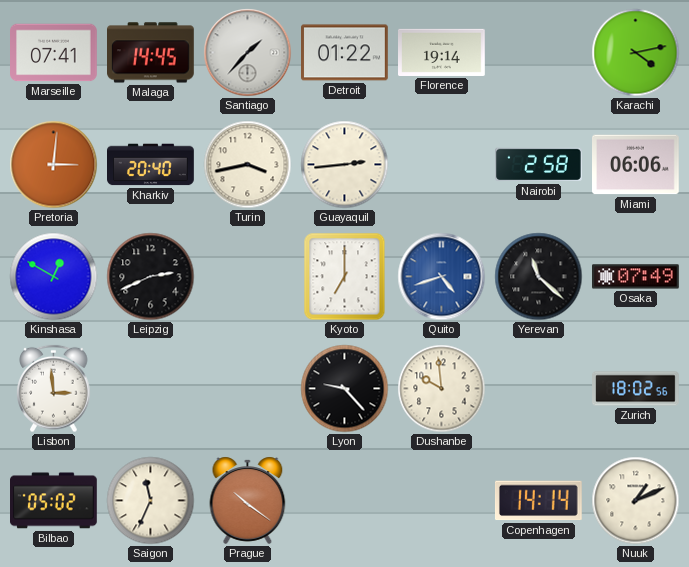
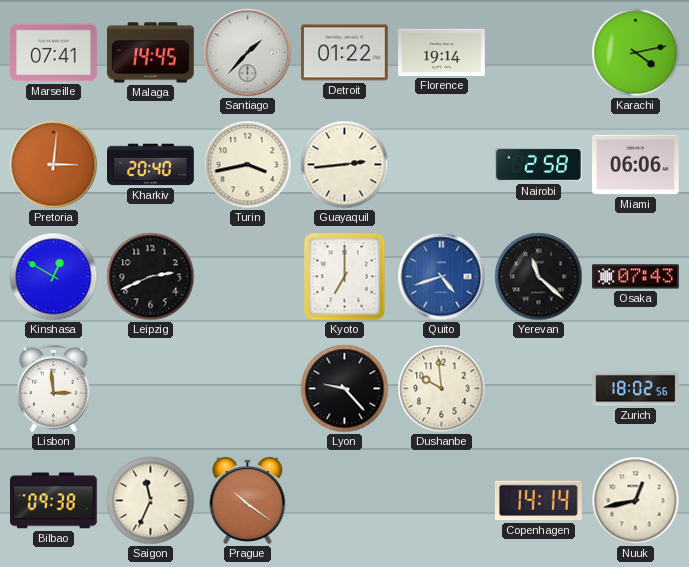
Osaka: 07:49 -> 07:43
Bilbao: 05:02 -> 09:38
Nuuk: 1:11 -> 12:43
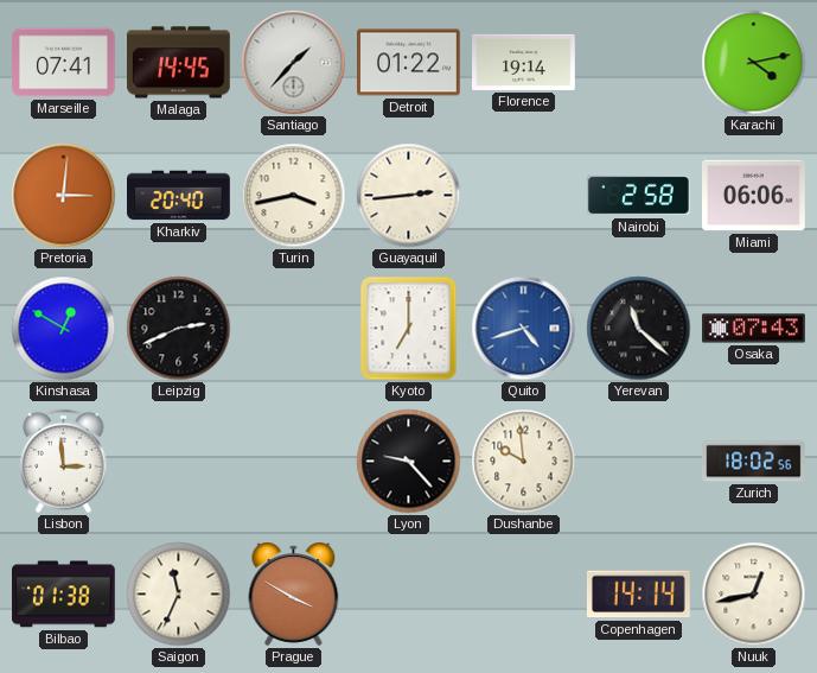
Bilbao: 09:38 -> 01:38
Prague: 10:21 -> 3:50
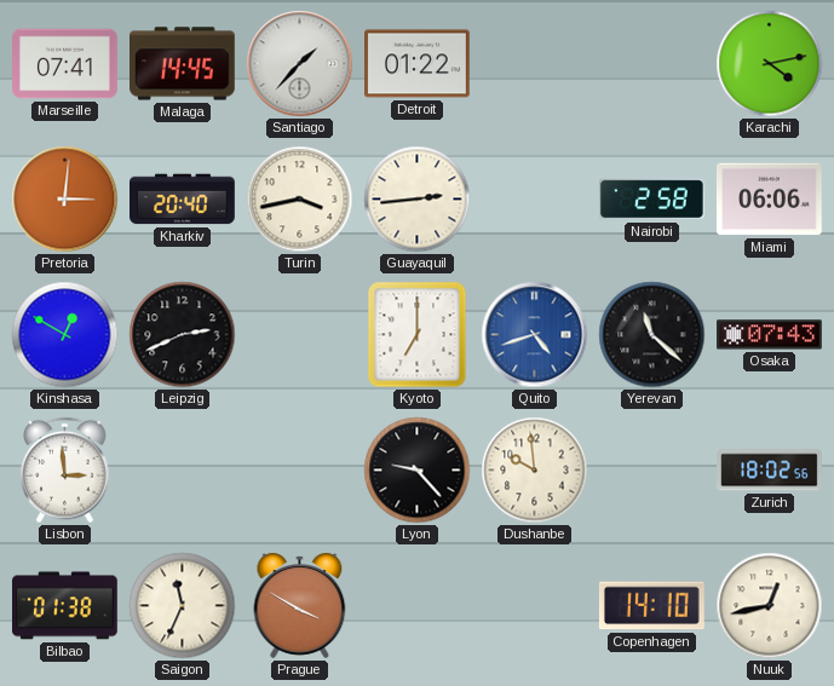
Florence: 19:14 -> none
Copenhagen: 14:14 -> 14:10
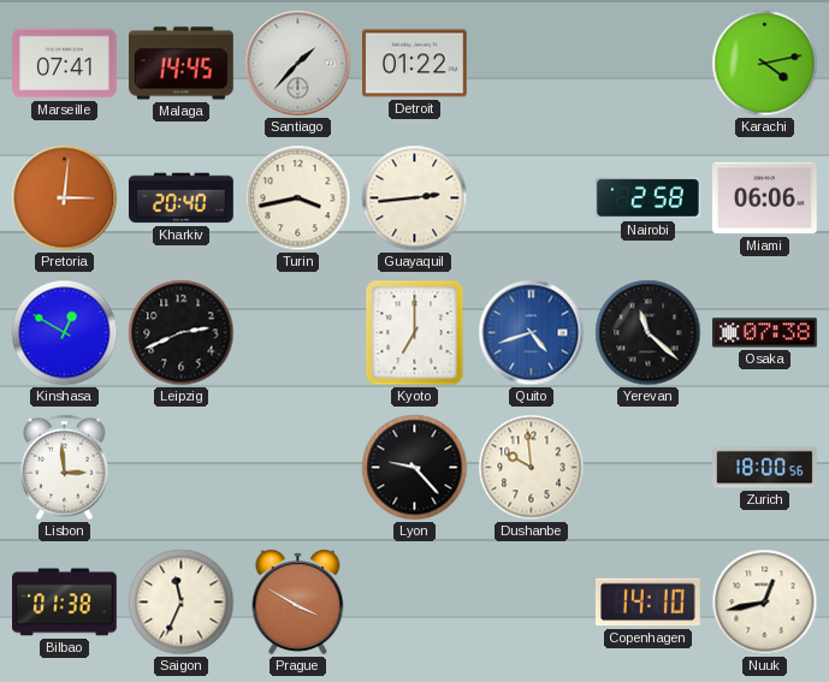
Osaka: 07:43 -> 07:38
Zurich: 18:02 -> 18:00
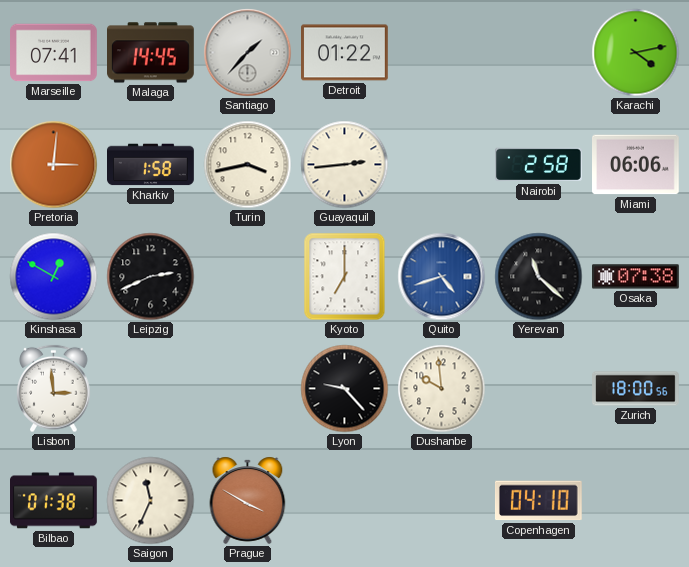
Kharkiv: 20:40 -> 1:58
Copenhagen: 14:10 -> 04:10
Nuuk: 12:43 -> none
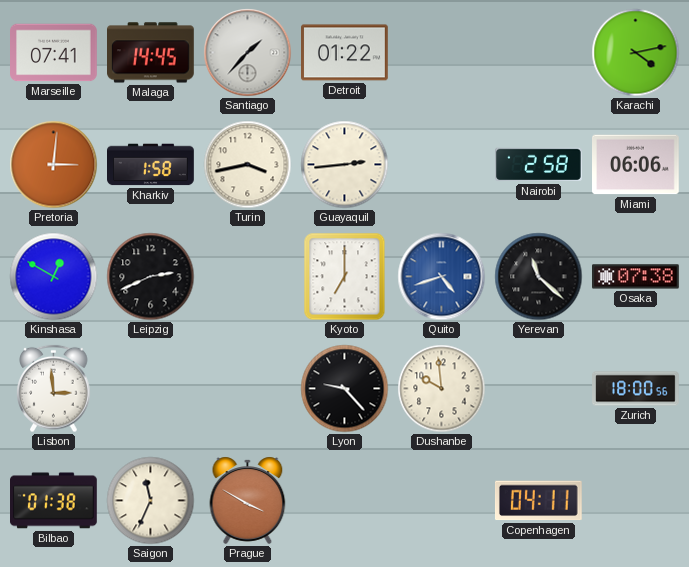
Copenhagen: 04:10 -> 04:11
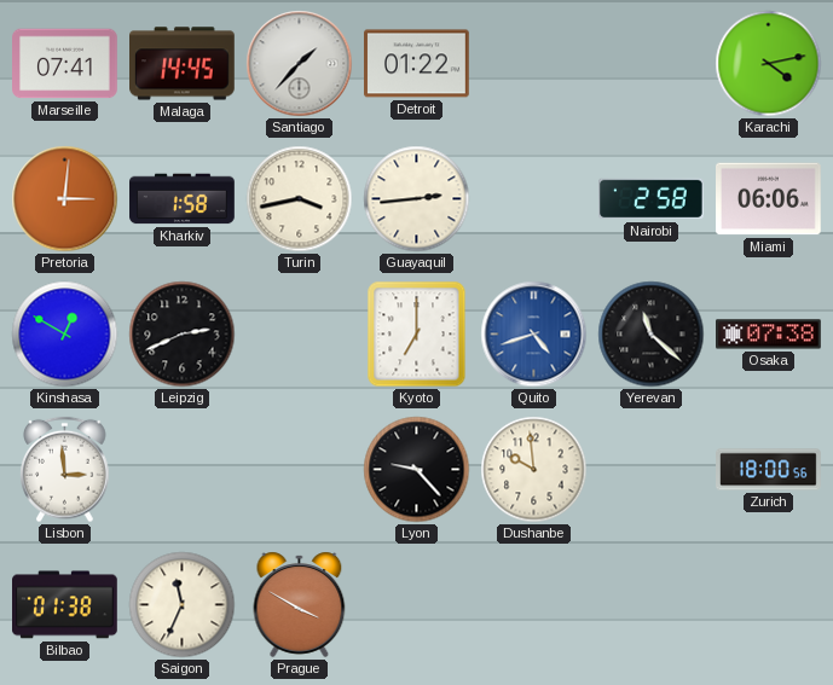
Copenhagen: 04:11 -> none
